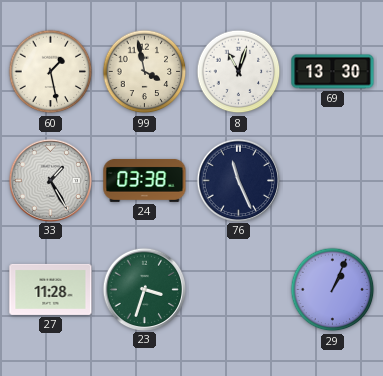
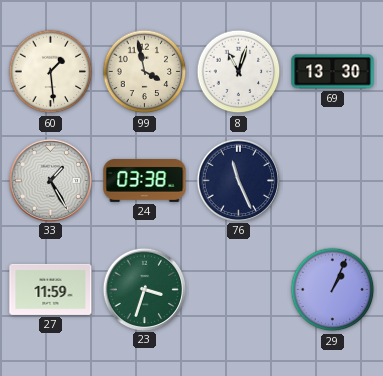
60: 1:28 -> 1:29
27: 11:28 -> 11:59
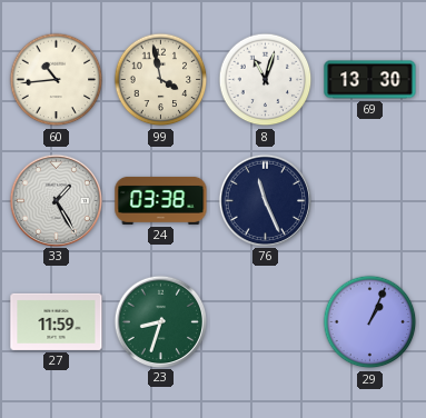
60: 1:29 -> 10:44
23: 3:33 -> 8:33
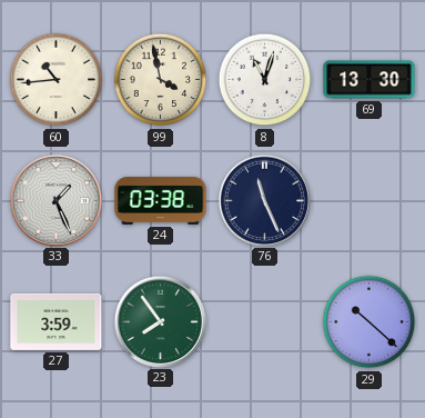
33: 1:25 -> 1:26
27: 11:59 -> 3:59
23: 8:33 -> 7:54
29: 1:04 -> 10:22
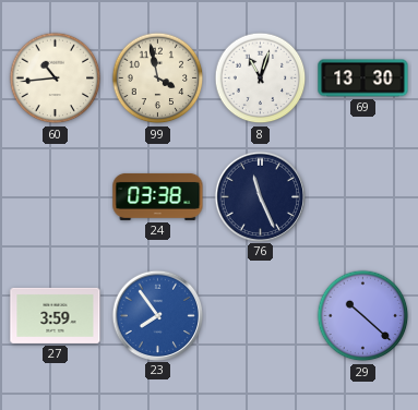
33: 1:26 -> none
23 dial: green -> blue
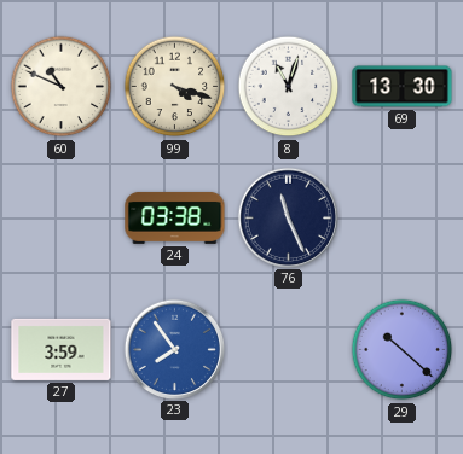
60: 10:44 -> 10:49
99: 3:58 -> 4:18
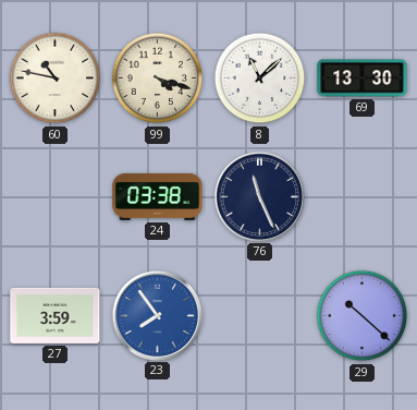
60: 10:49 -> 10:47
8: 11:03 -> 11:08
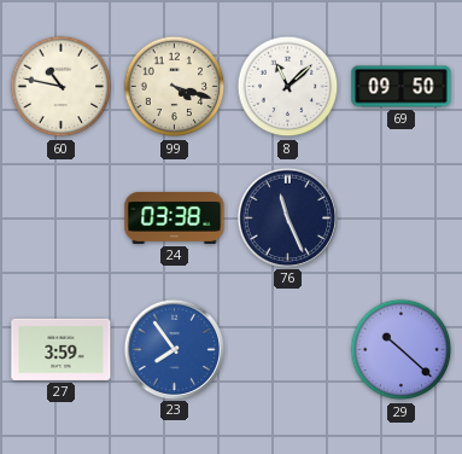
69: 13:30 -> 09:50
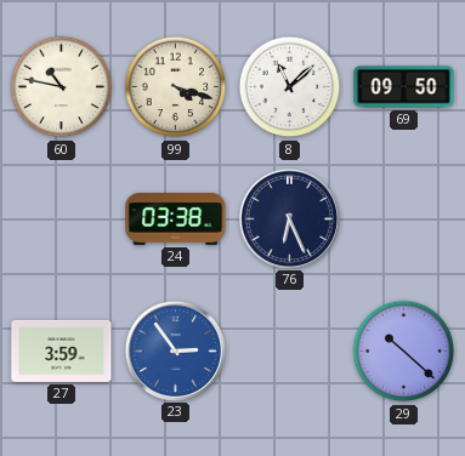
76: 11:26 -> 6:26
23: 7:54 -> 2:54
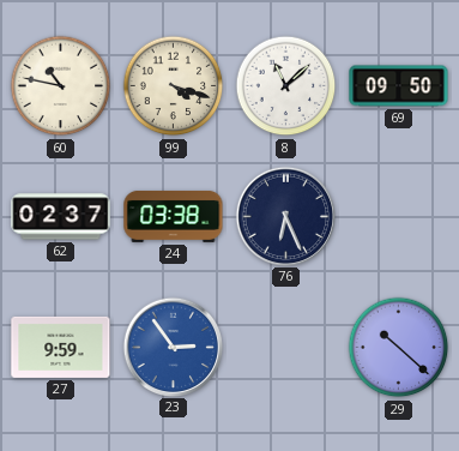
62: none -> 02:37
27: 3:59 -> 9:59
